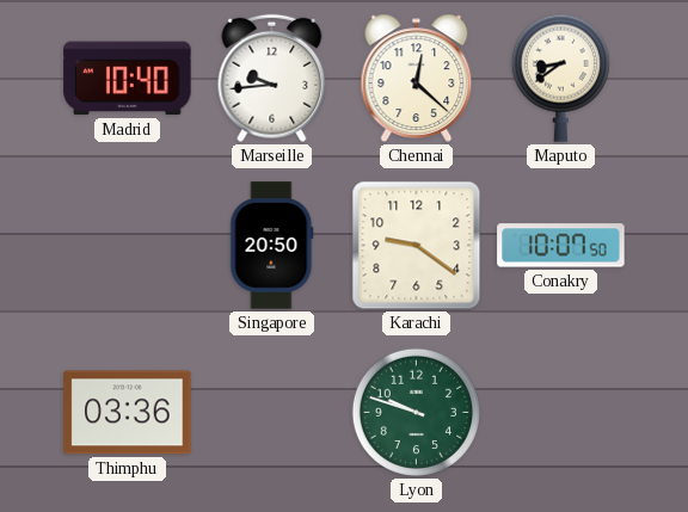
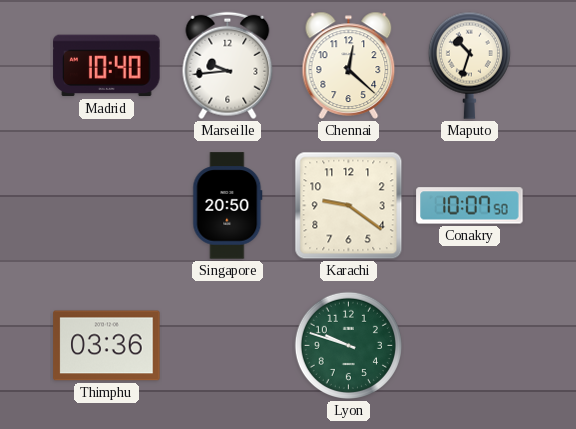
Maputo: 8:39 -> 10:33
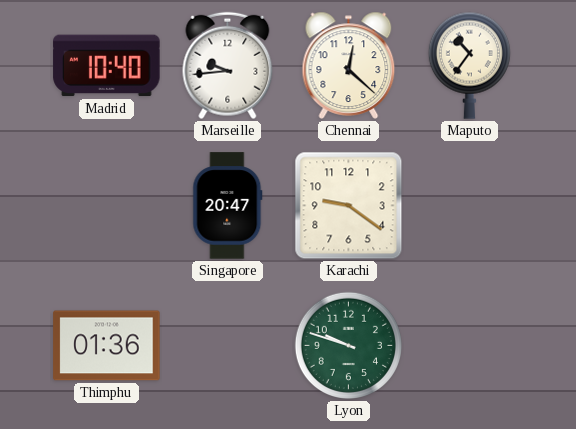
Maputo: 10:33 -> 10:36
Singapore: 20:50 -> 20:47
Conakry: 10:07 -> none
Thimphu: 03:36 -> 01:36
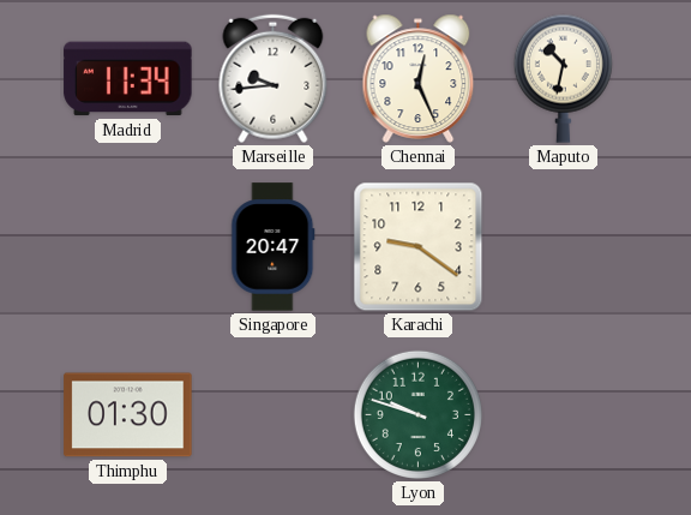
Madrid: 10:40 -> 11:34
Chennai: 12:22 -> 12:26
Maputo: 10:36 -> 10:32
Thimphu: 01:36 -> 01:30
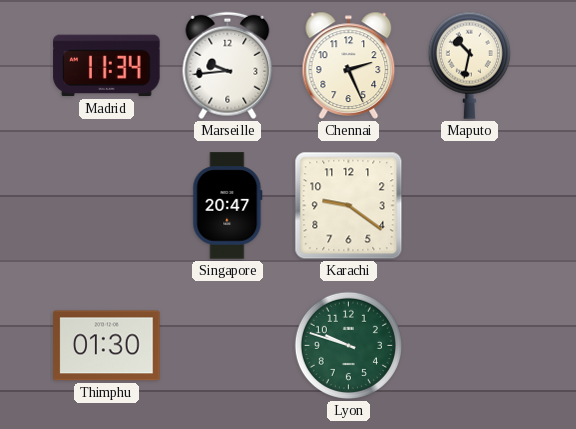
Chennai: 12:26 -> 2:26
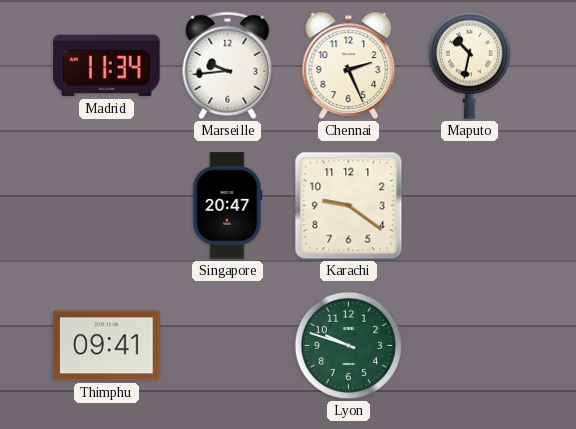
Thimphu: 01:30 -> 09:41
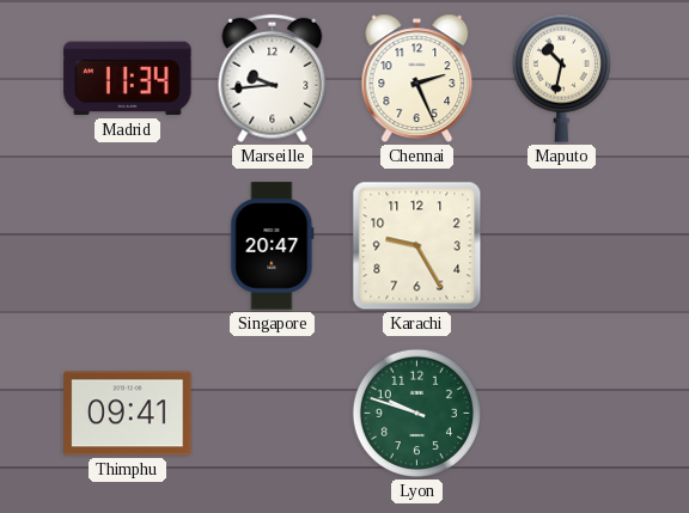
Karachi: 9:21 -> 9:25
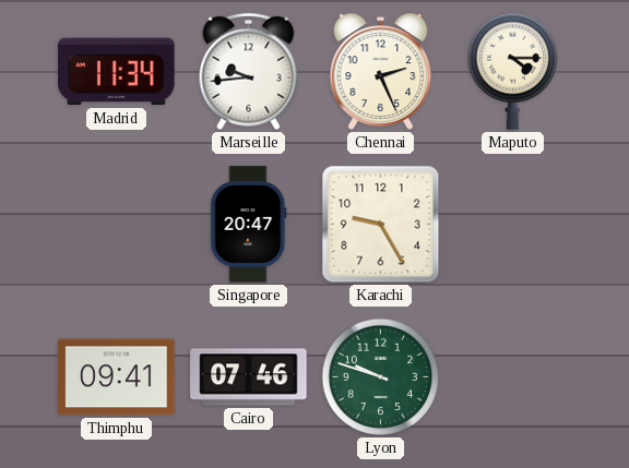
Maputo: 10:32 -> 4:15
Cairo: none -> 07:46
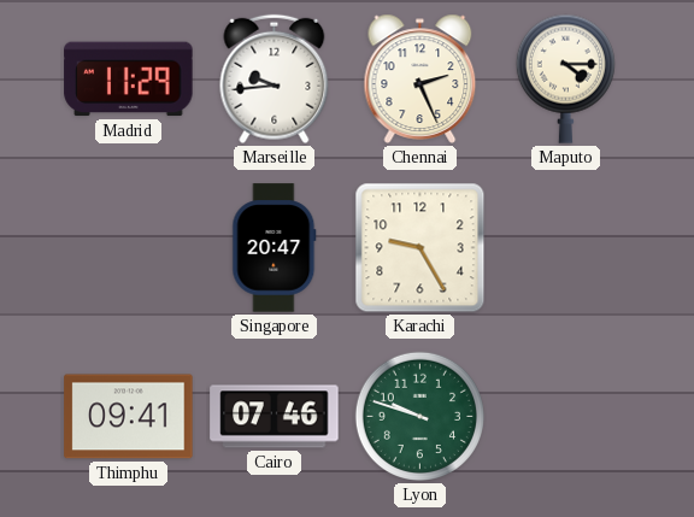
Madrid: 11:34 -> 11:29
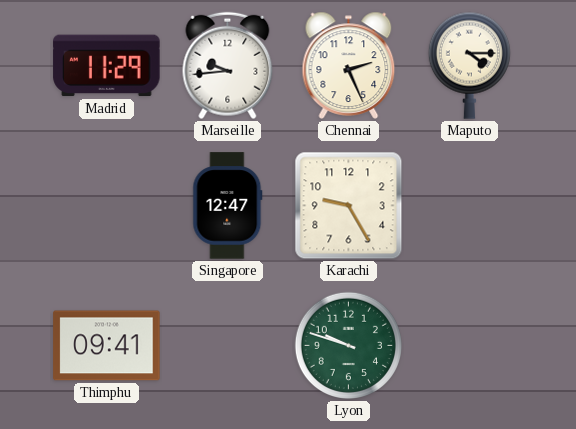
Singapore: 20:47 -> 12:47
Cairo: 07:46 -> none
